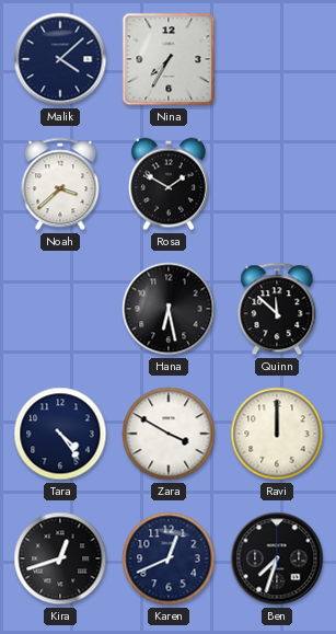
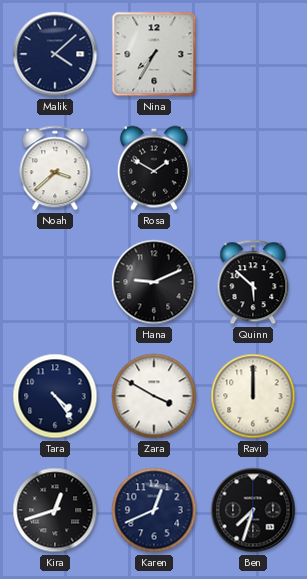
Hana: 6:28 -> 9:11
Quinn: 11:52 -> 5:52
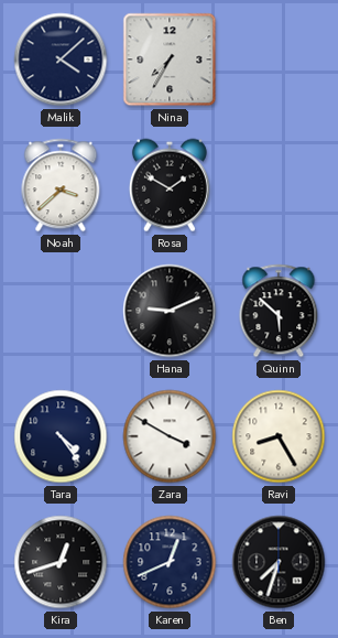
Ravi: 12:00 -> 8:25
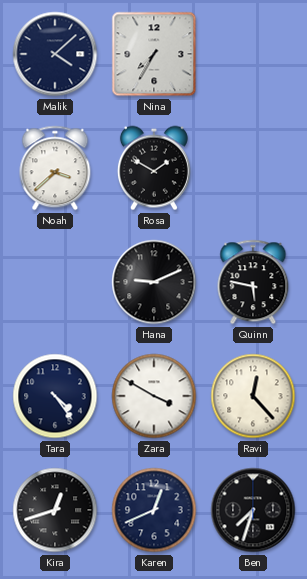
Quinn: 5:52 -> 5:47
Ravi: 8:25 -> 12:23
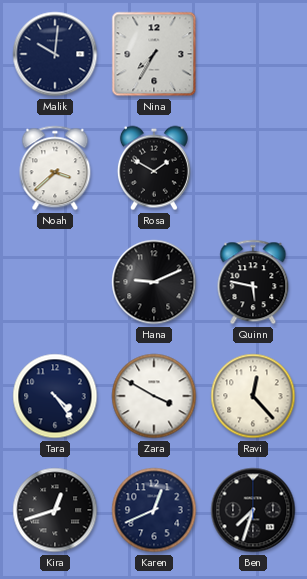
Malik: 4:08 -> 10:01
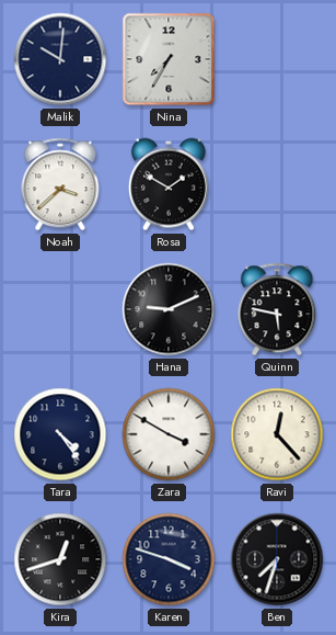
Karen: 12:41 -> 3:48
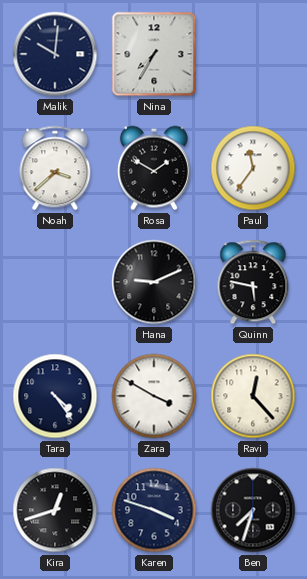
Paul: none -> 11:36
